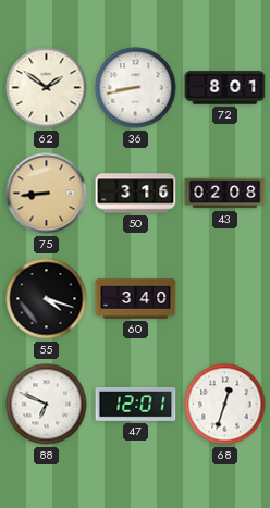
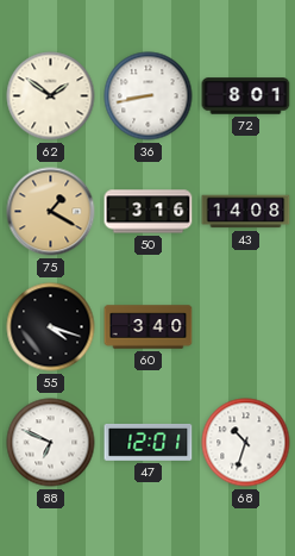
75: 8:44 -> 1:20
43: 02:08 -> 14:08
68: 12:33 -> 10:33
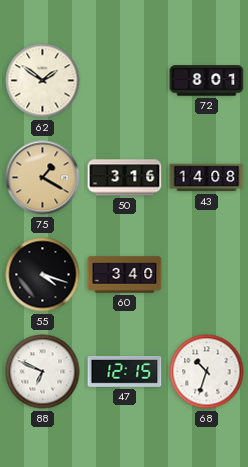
36: 8:43 -> none
47: 12:01 -> 12:15
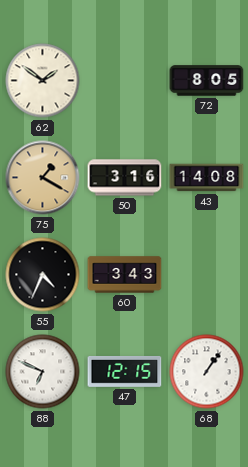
72: 8:01 -> 8:05
55: 4:18 -> 4:34
60: 3:40 -> 3:43
68: 10:33 -> 1:06
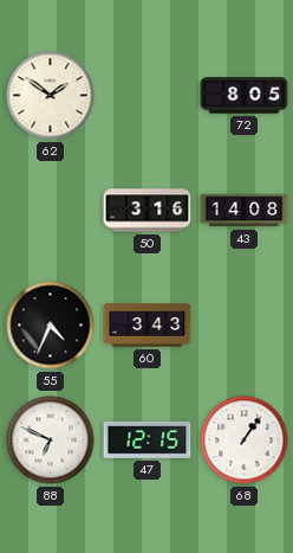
75: 1:20 -> none
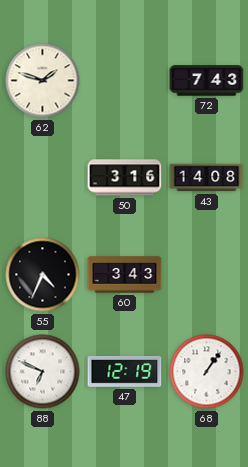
62: 1:51 -> 1:48
72: 8:05 -> 7:43
47: 12:15 -> 12:19
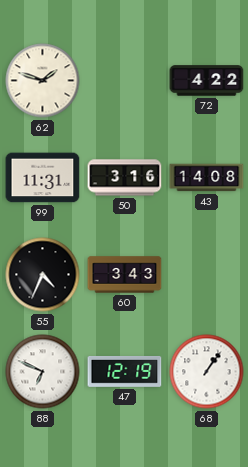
72: 7:43 -> 4:22
99: none -> 11:31
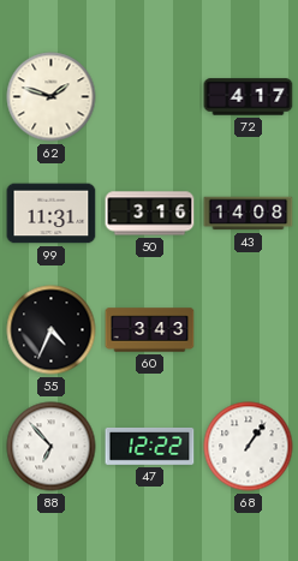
72: 4:22 -> 4:17
88: 6:49 -> 6:53
47: 12:19 -> 12:22
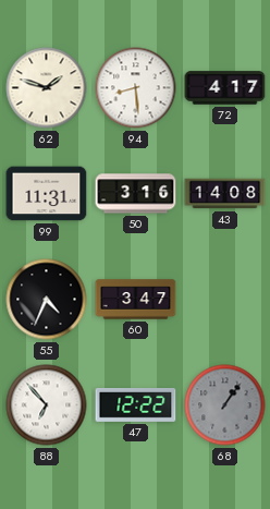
94: none -> 8:29
60: 3:43 -> 3:47
68 dial: white -> grey
